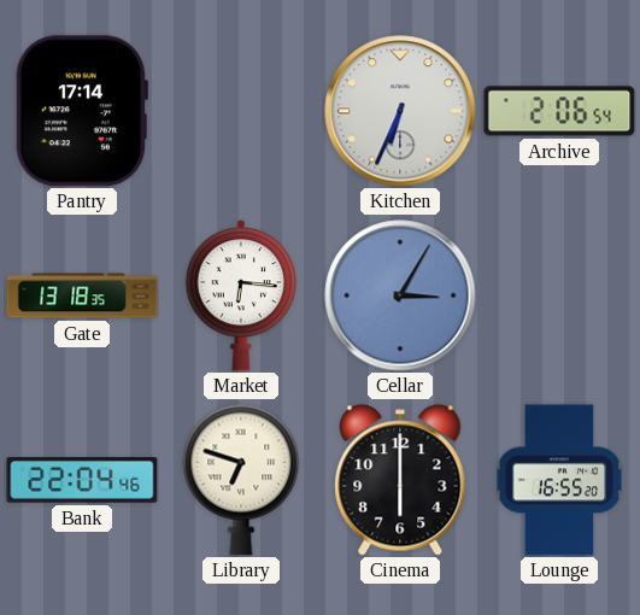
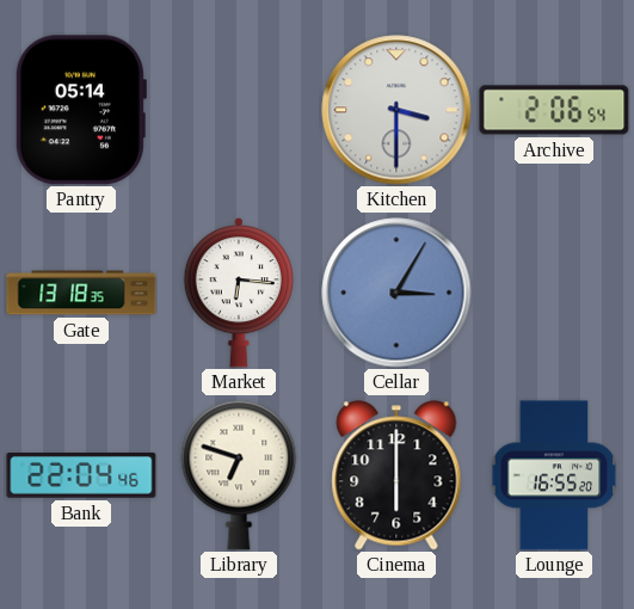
Pantry: 17:14 -> 05:14
Kitchen: 6:34 -> 3:30
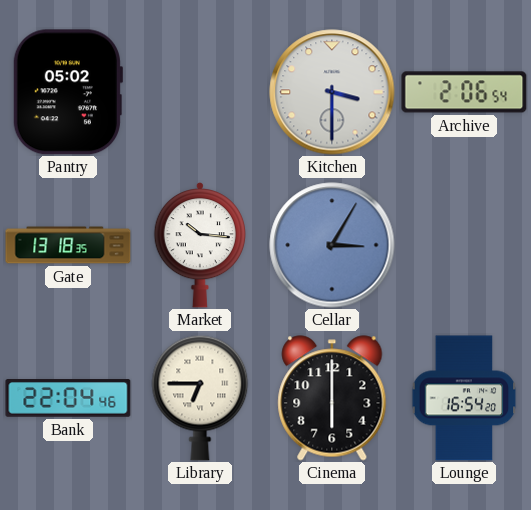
Pantry: 05:14 -> 05:02
Market: 6:16 -> 10:16
Library: 6:48 -> 6:45
Lounge: 16:55 -> 16:54
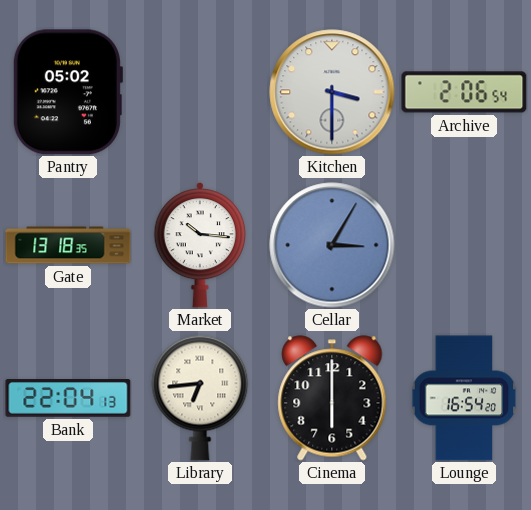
Bank: 22:04:46 -> 22:04:13
Library: 6:45 -> 6:44
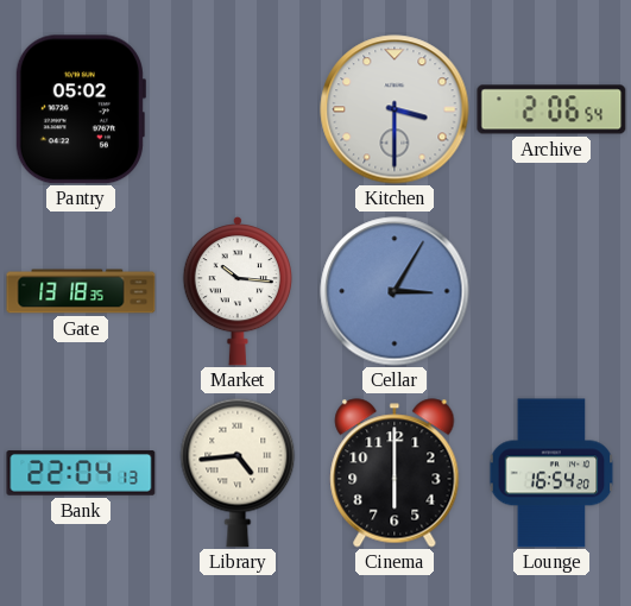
Library: 6:44 -> 4:44
